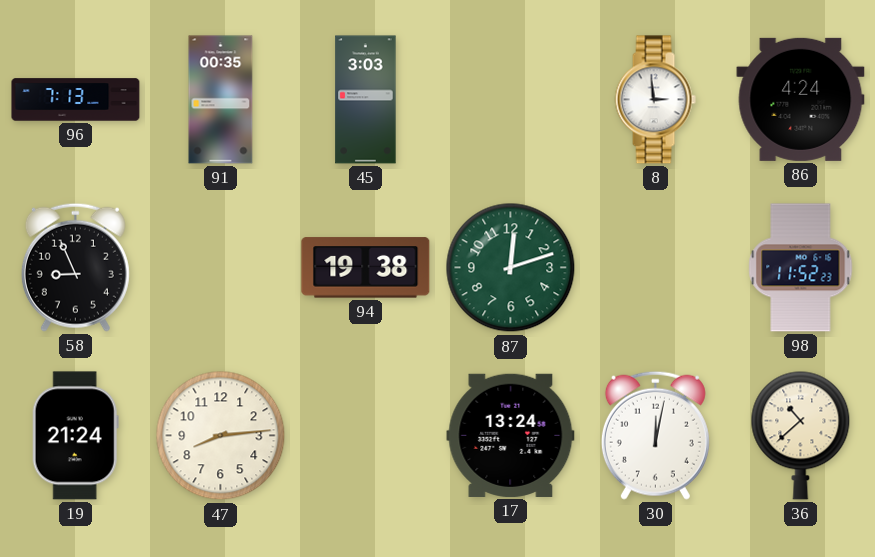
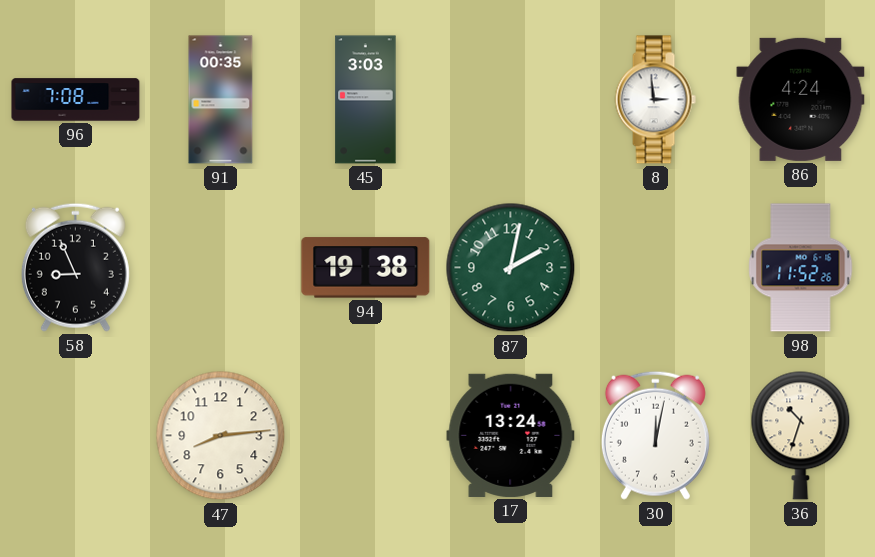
96: 7:13 -> 7:08
87: 12:12 -> 2:02
98: 11:52:23 -> 11:52:26
19: 21:24 -> none
36: 10:38 -> 10:33
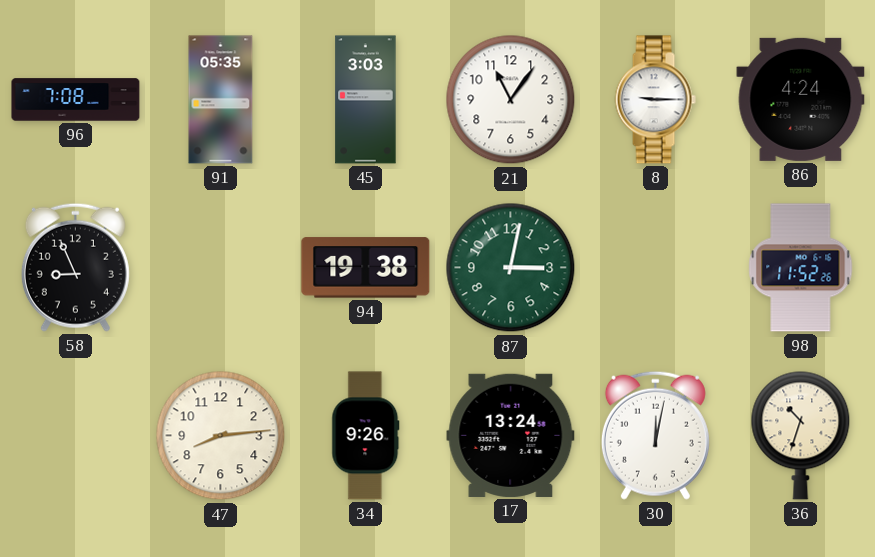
91: 00:35 -> 05:35
21: none -> 11:06
8: 2:59 -> 9:15
87: 2:02 -> 3:02
34: none -> 9:26
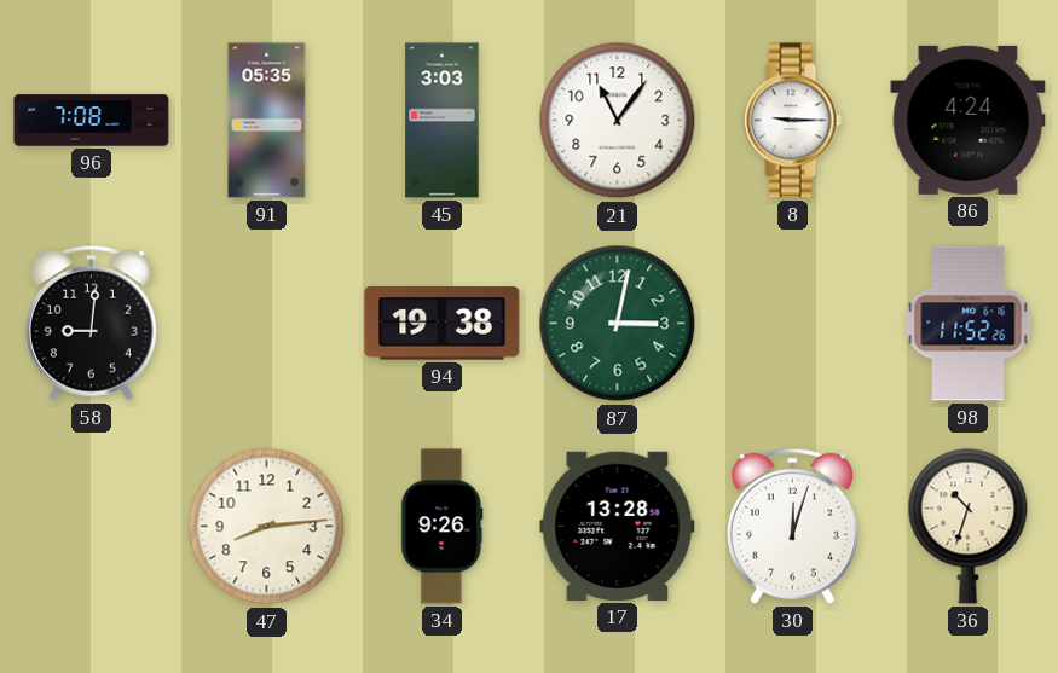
58: 8:56 -> 9:01
17: 13:24 -> 13:28
30: 12:02 -> 12:03
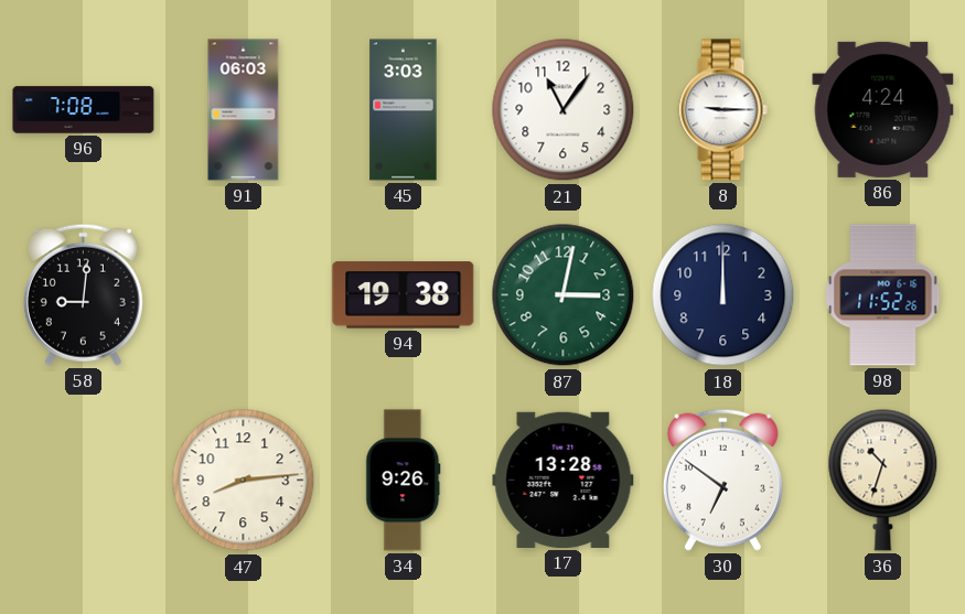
91: 05:35 -> 06:03
18: none -> 12:00
30: 12:03 -> 6:51
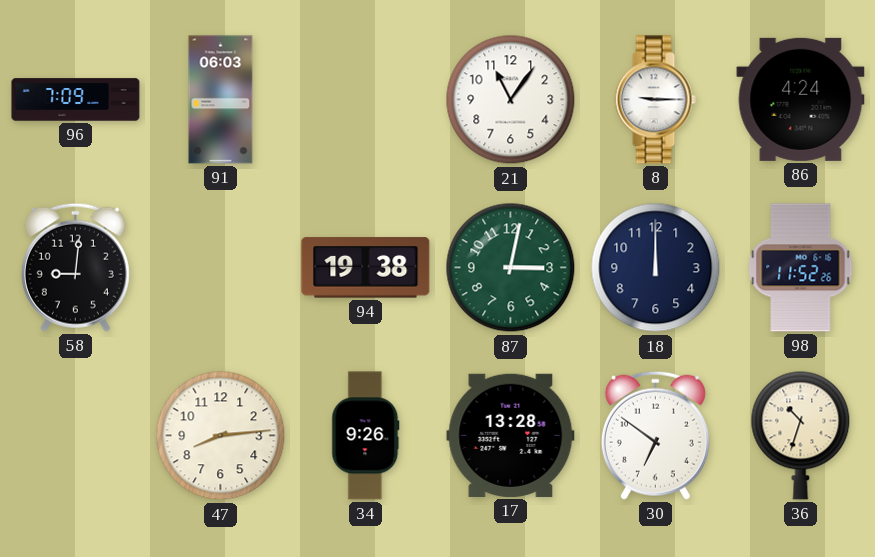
96: 7:08 -> 7:09
45: 3:03 -> none
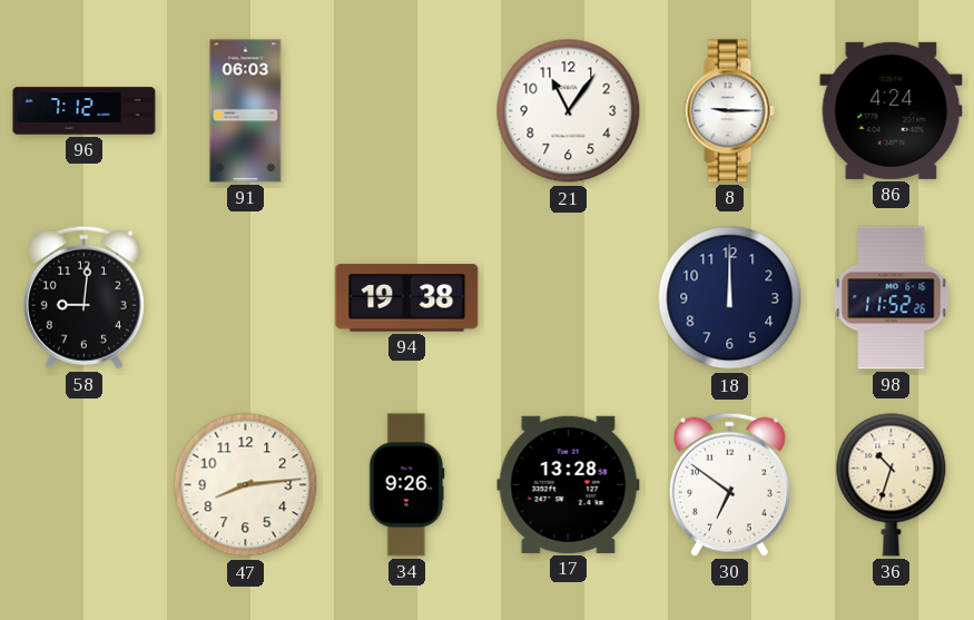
96: 7:09 -> 7:12
87: 3:02 -> none
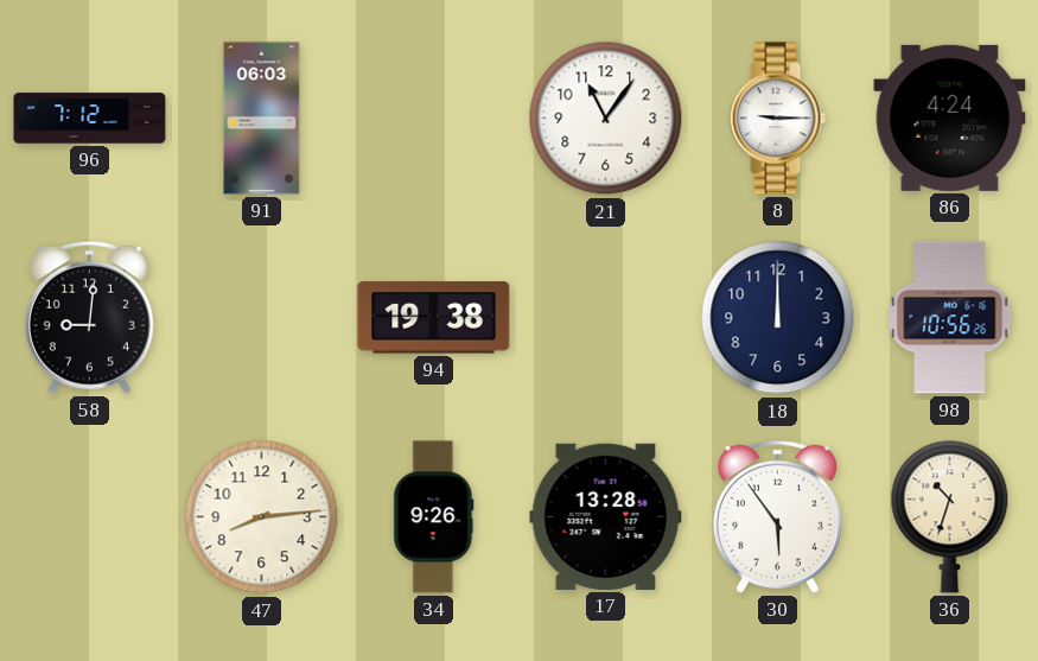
98: 11:52 -> 10:56
30: 6:51 -> 5:54
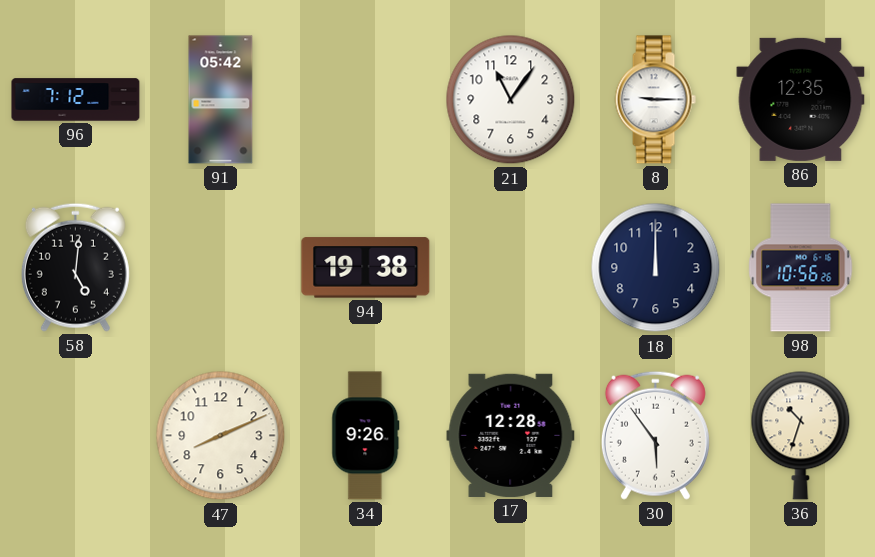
91: 06:03 -> 05:42
86: 4:24 -> 12:35
58: 9:01 -> 5:01
47: 8:14 -> 8:11
17: 13:28 -> 12:28
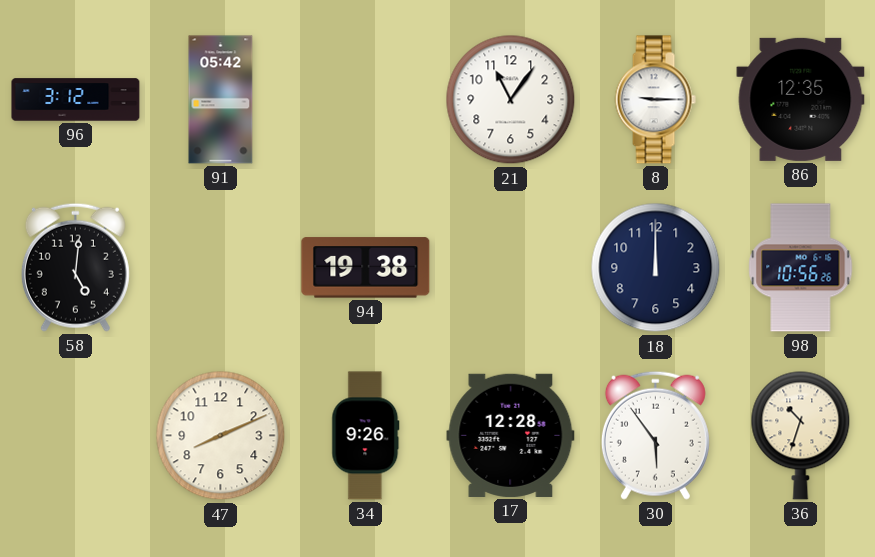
96: 7:12 -> 3:12
